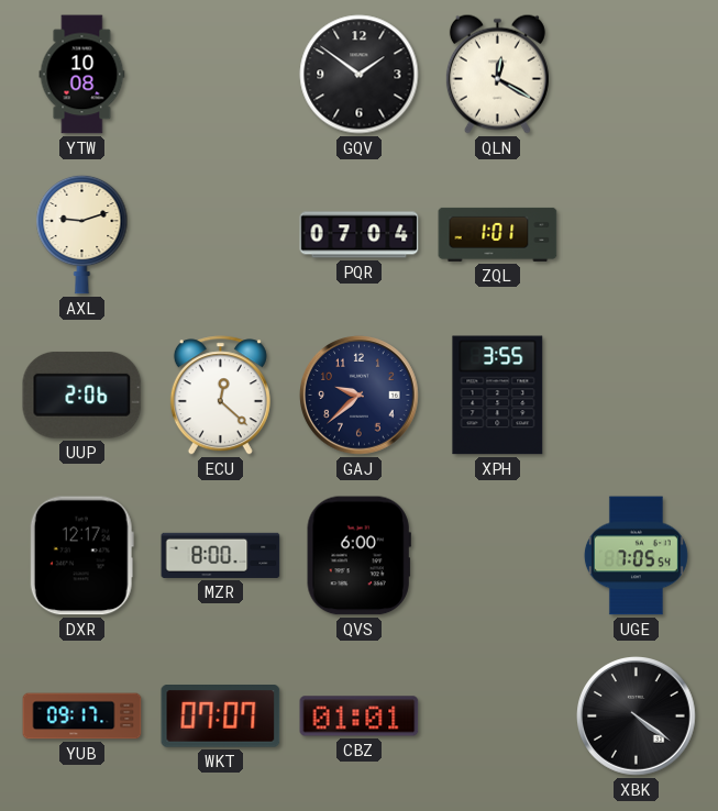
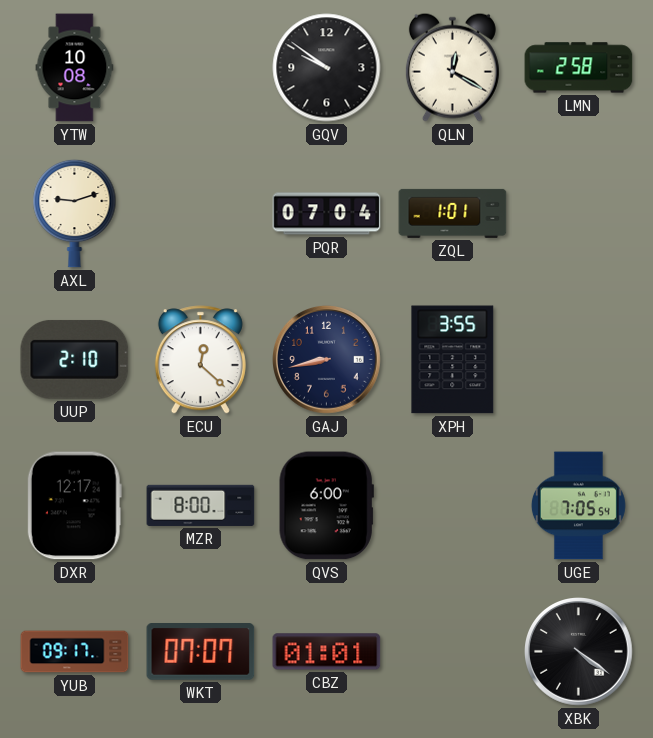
GQV: 1:51 -> 9:51
LMN: none -> 2:58
UUP: 2:06 -> 2:10
GAJ: 9:38 -> 8:43
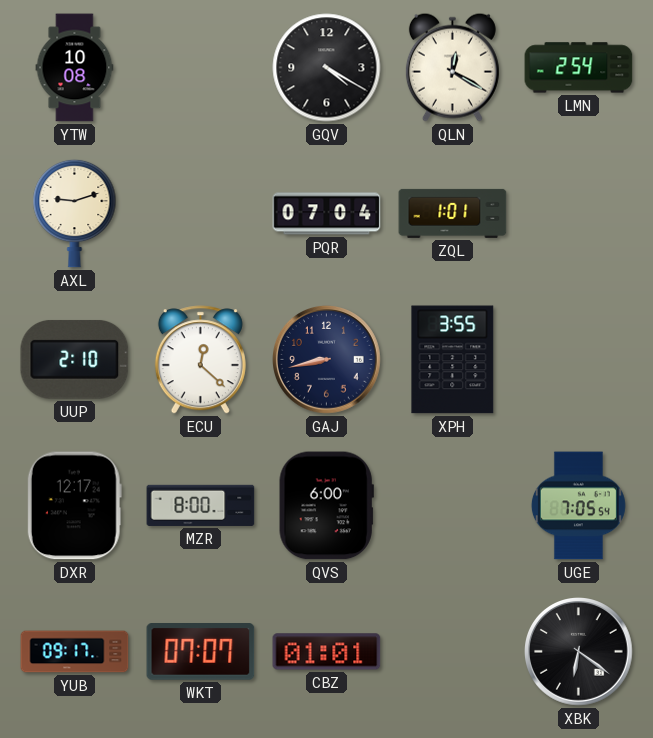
GQV: 9:51 -> 4:20
LMN: 2:58 -> 2:54
XBK: 4:21 -> 6:21
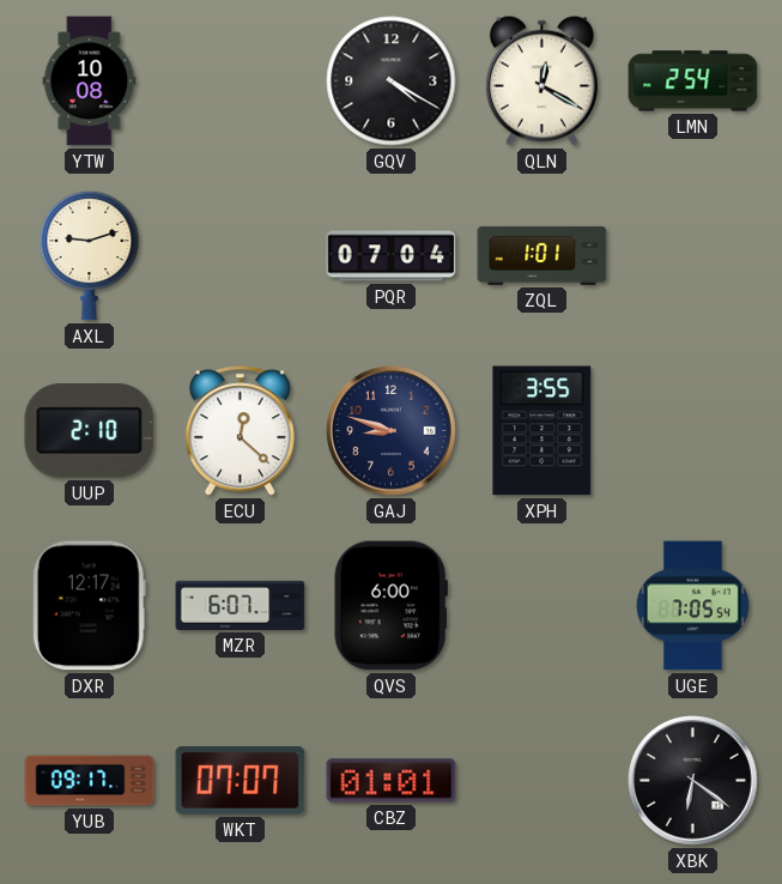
GAJ: 8:43 -> 8:48
MZR: 8:00 -> 6:07
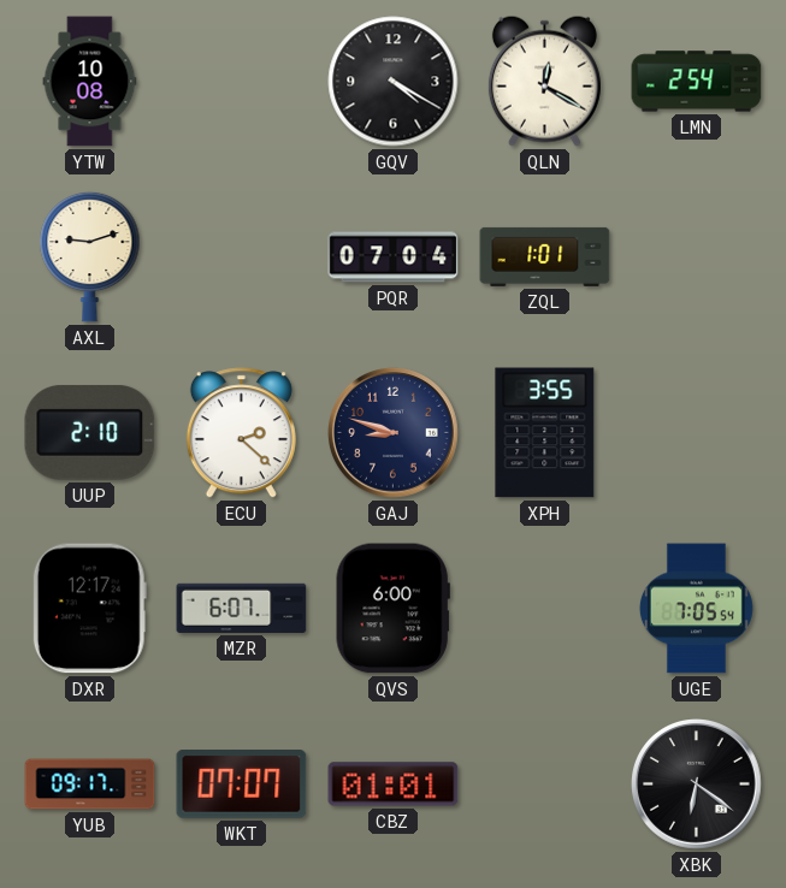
ECU: 12:22 -> 2:22
